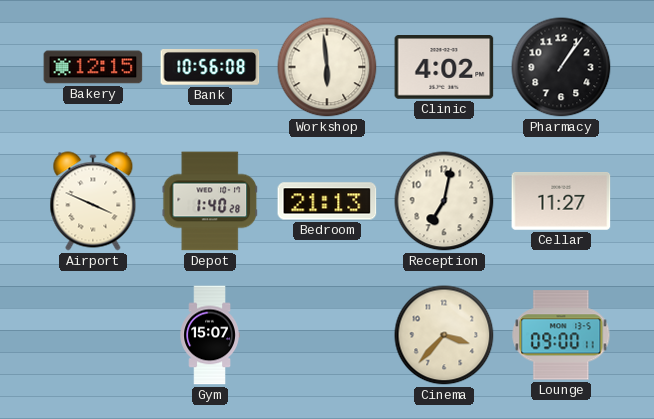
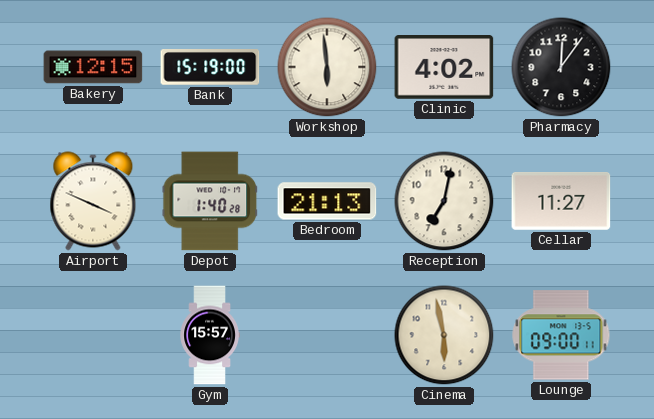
Bank: 10:56 -> 15:19
Pharmacy: 1:06 -> 12:06
Gym: 15:07 -> 15:57
Cinema: 3:37 -> 5:58
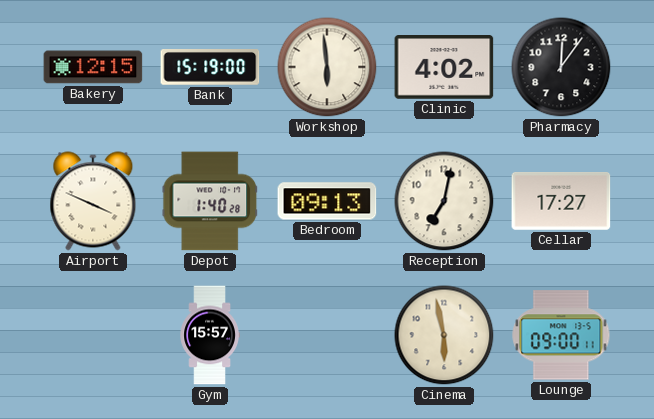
Bedroom: 21:13 -> 09:13
Cellar: 11:27 -> 17:27
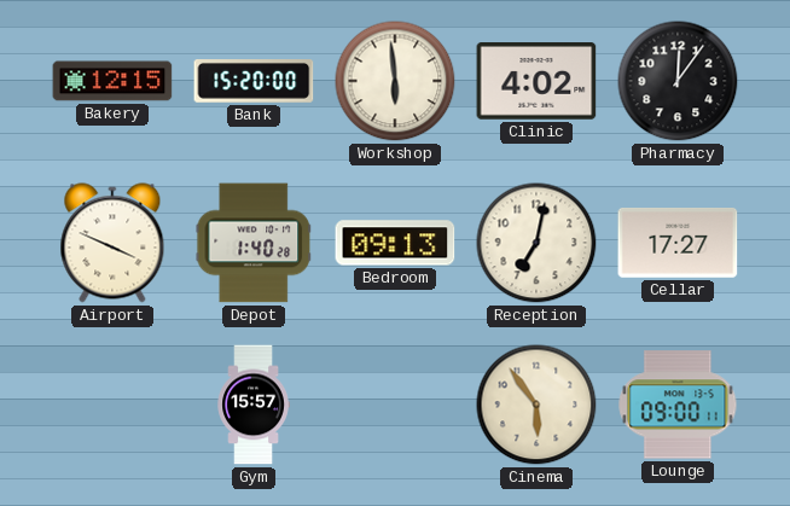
Bank: 15:19 -> 15:20
Cinema: 5:58 -> 5:54
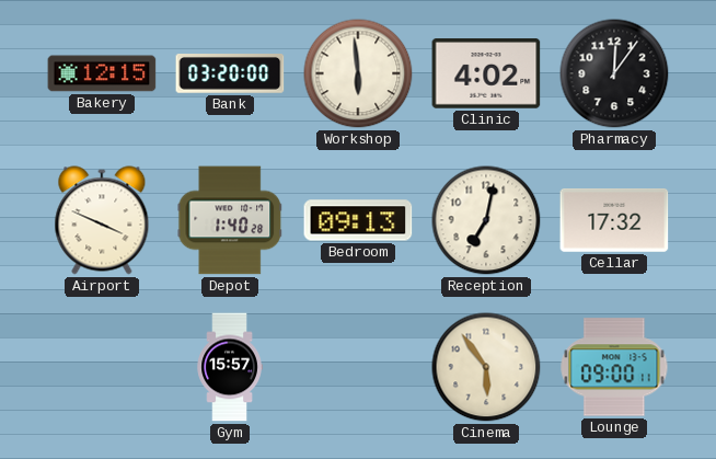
Bank: 15:20 -> 03:20
Cellar: 17:27 -> 17:32
